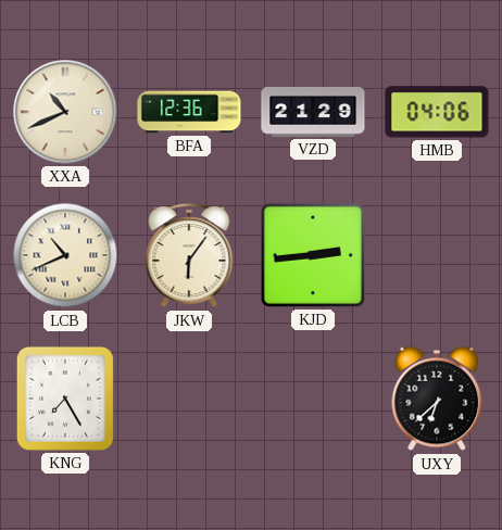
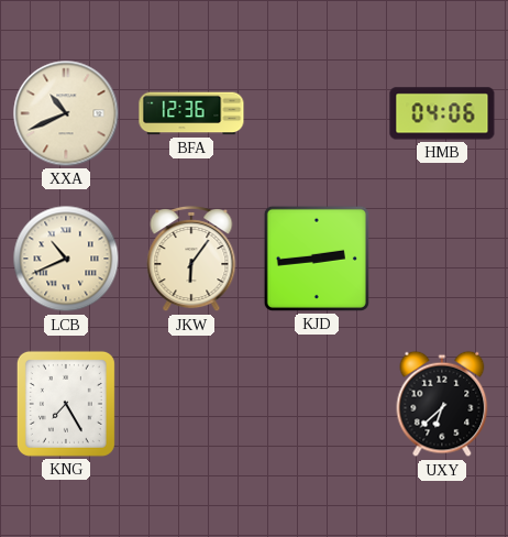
VZD: 21:29 -> none
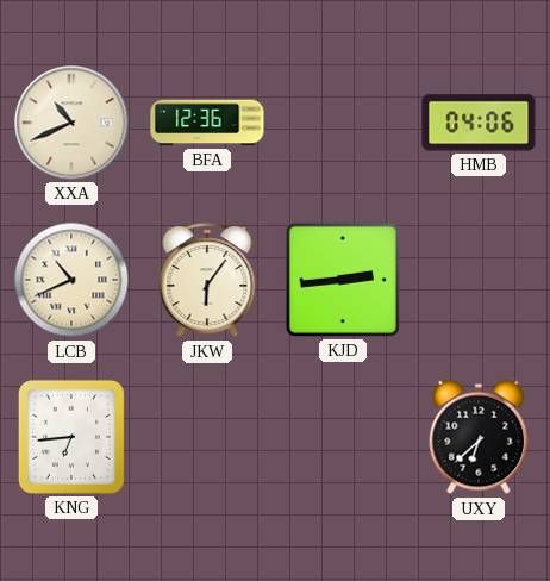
KNG: 7:25 -> 6:44
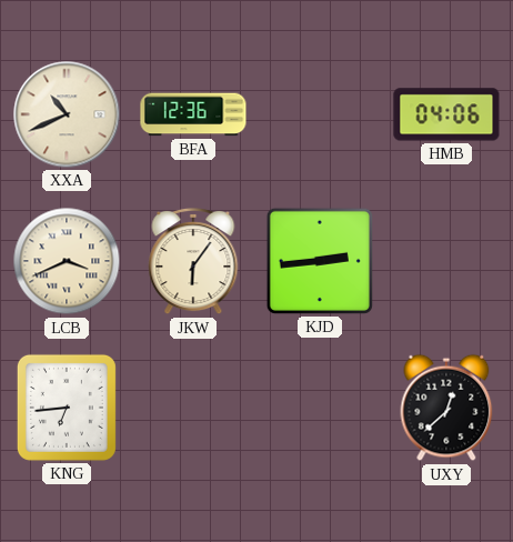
LCB: 10:41 -> 3:41
UXY: 6:38 -> 12:38
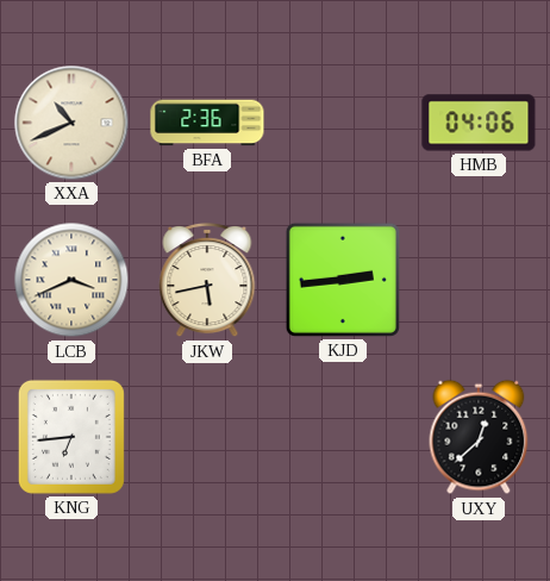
BFA: 12:36 -> 2:36
JKW: 6:06 -> 5:43
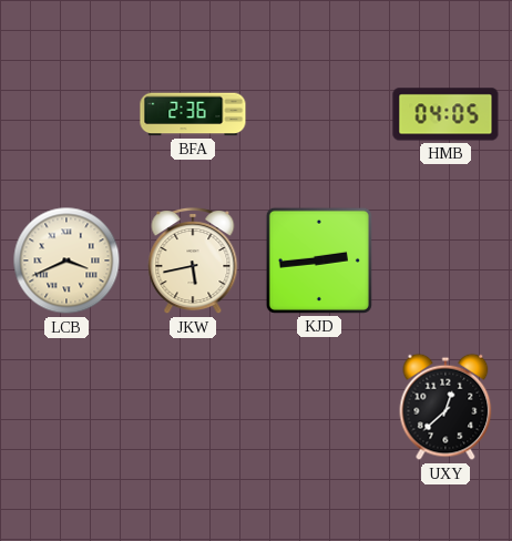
XXA: 10:41 -> none
HMB: 04:06 -> 04:05
KNG: 6:44 -> none
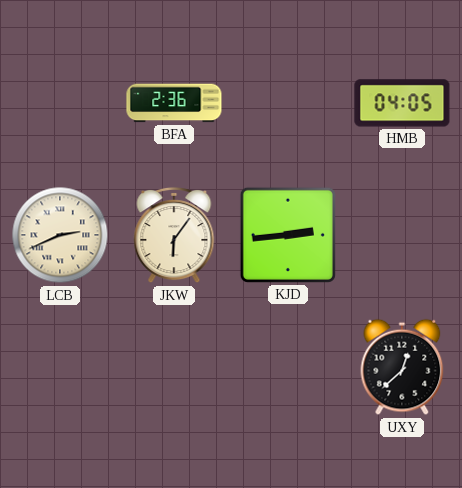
LCB: 3:41 -> 2:41
JKW: 5:43 -> 6:06
